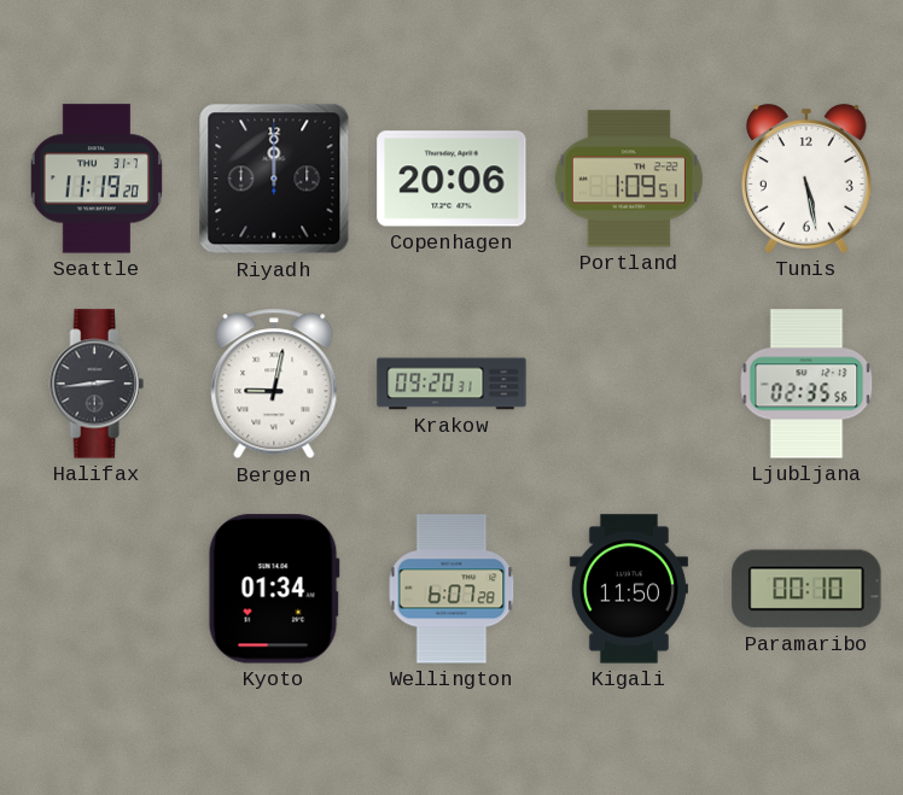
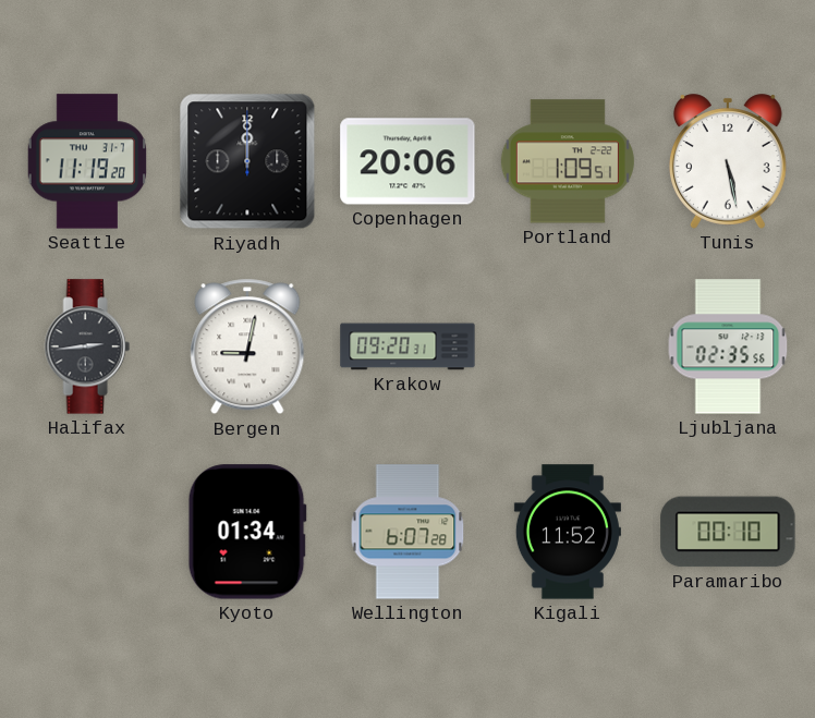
Kigali: 11:50 -> 11:52
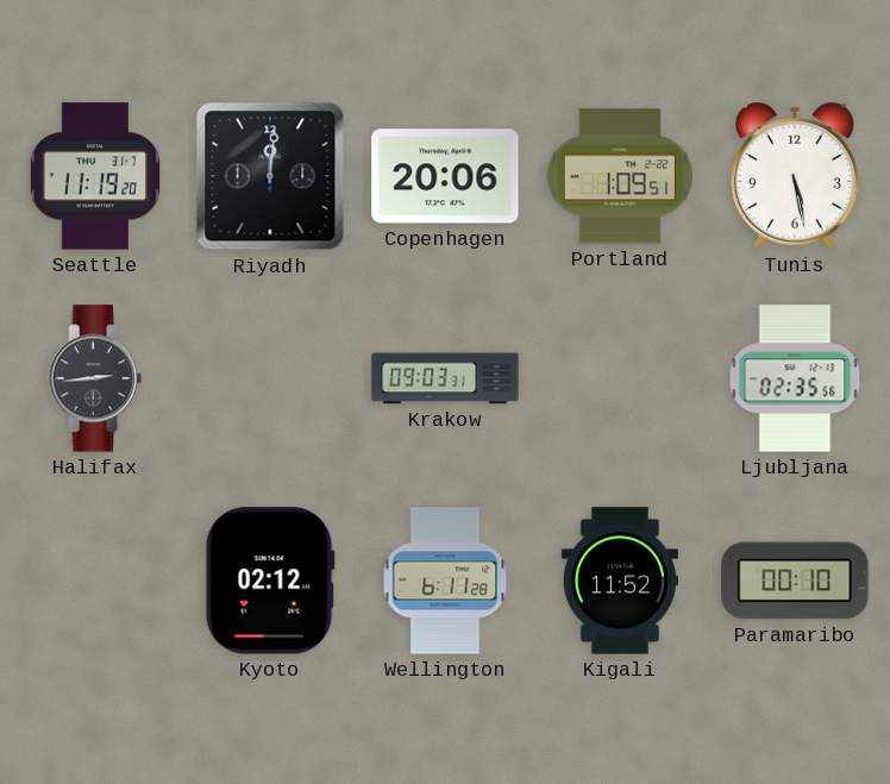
Riyadh: 12:00 -> 12:01
Bergen: 9:02 -> none
Krakow: 09:20 -> 09:03
Kyoto: 01:34 -> 02:12
Wellington: 6:07 -> 6:11
